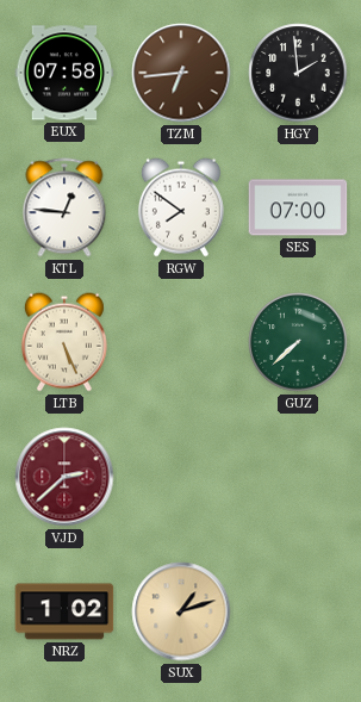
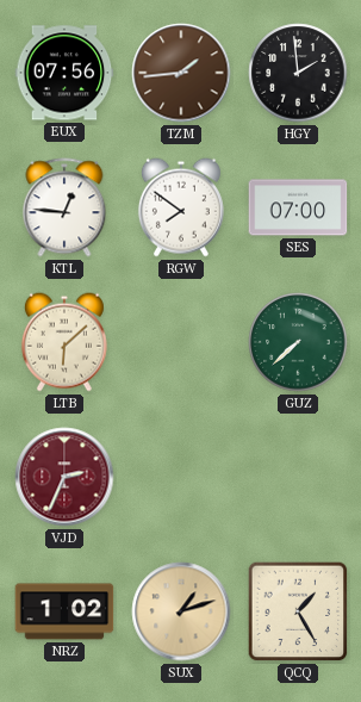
EUX: 07:58 -> 07:56
TZM: 6:44 -> 1:44
LTB: 5:26 -> 6:08
VJD: 2:38 -> 2:34
QCQ: none -> 1:25
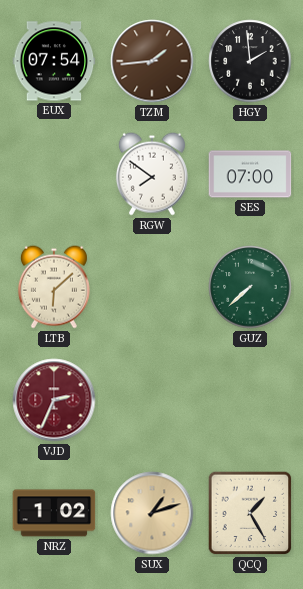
EUX: 07:56 -> 07:54
KTL: 12:46 -> none
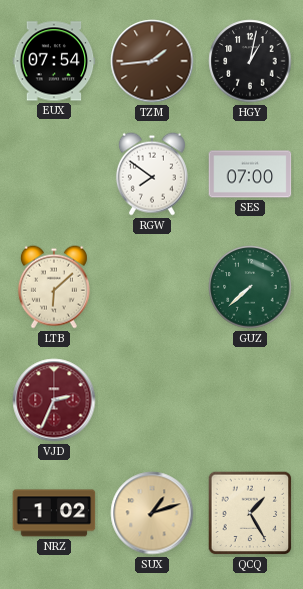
HGY: 1:59 -> 1:02
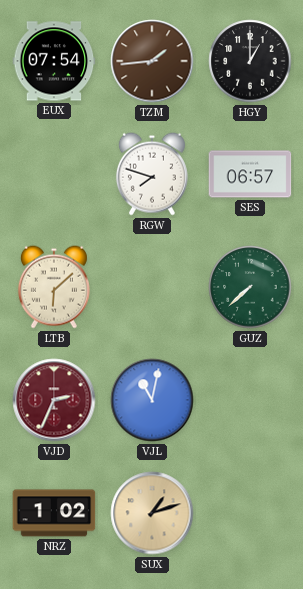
HGY: 1:02 -> 1:00
RGW: 7:51 -> 7:48
SES: 07:00 -> 06:57
VJL: none -> 11:02
QCQ: 1:25 -> none
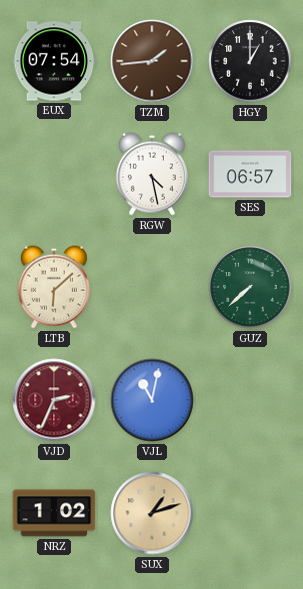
RGW: 7:48 -> 4:28
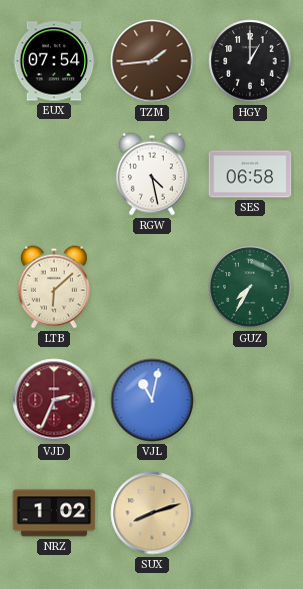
SES: 06:57 -> 06:58
GUZ: 7:38 -> 7:35
SUX: 1:12 -> 8:12
